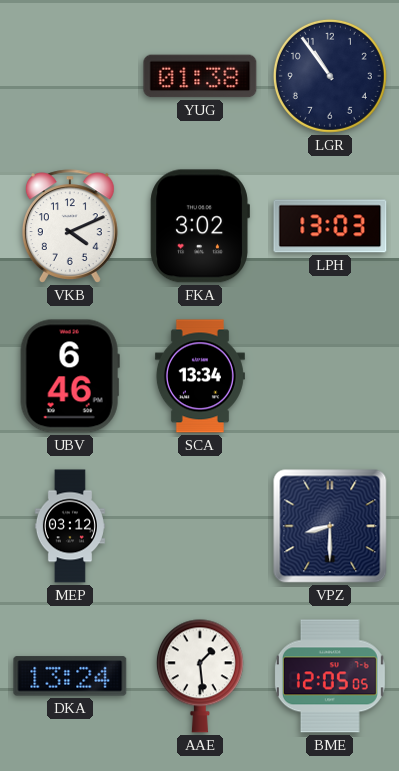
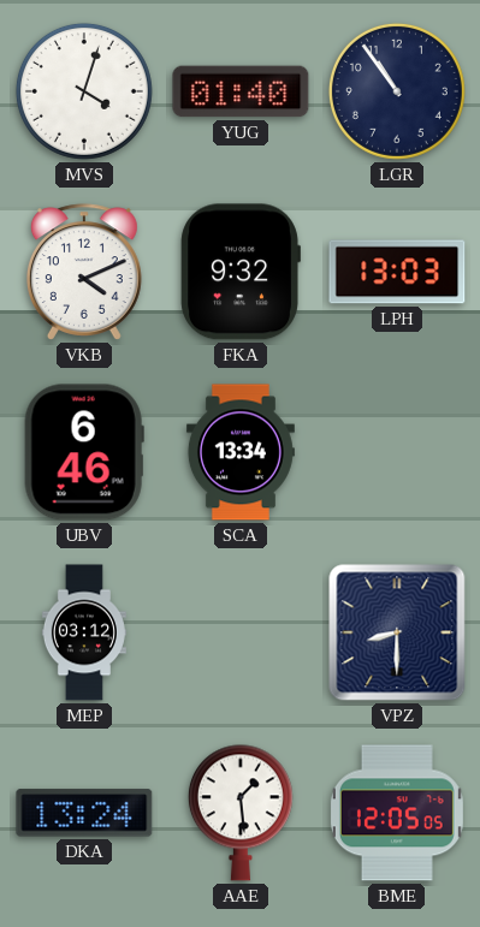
MVS: none -> 4:03
YUG: 01:38 -> 01:40
FKA: 3:02 -> 9:32
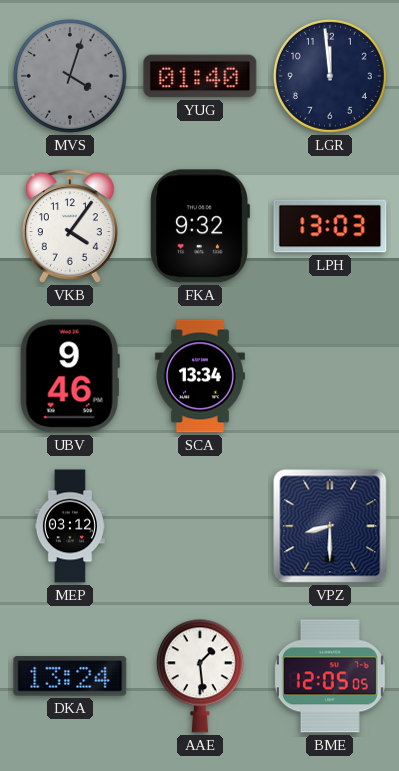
MVS dial: white -> grey
LGR: 10:54 -> 11:59
VKB: 4:11 -> 4:06
UBV: 6:46 -> 9:46
